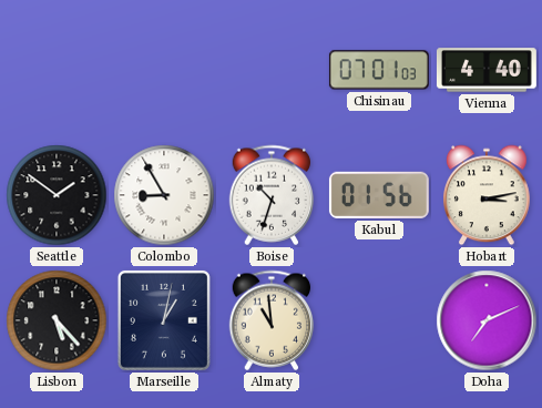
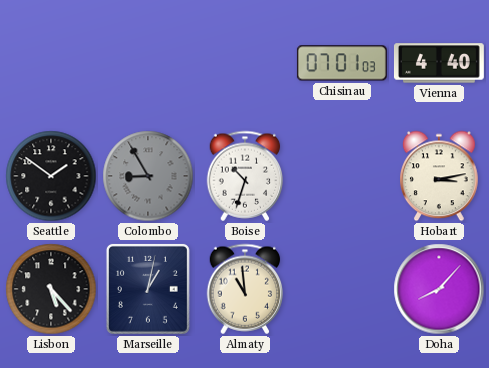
Colombo dial: white -> grey
Kabul: 01:56 -> none
Doha: 7:11 -> 8:07
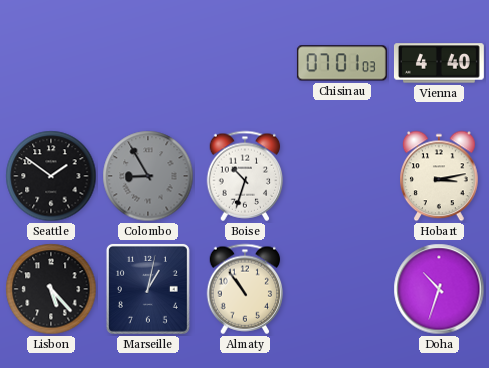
Almaty: 10:59 -> 10:54
Doha: 8:07 -> 10:33
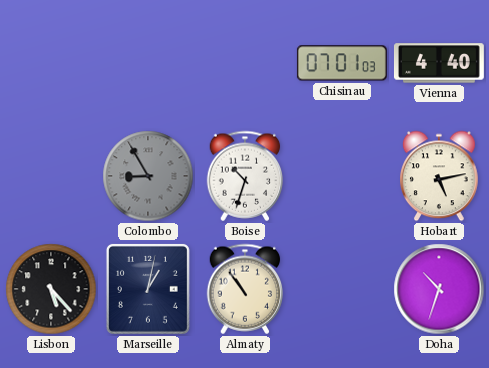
Seattle: 1:51 -> none
Hobart: 3:13 -> 5:13
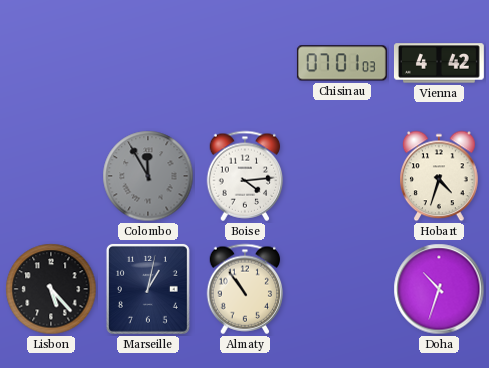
Vienna: 4:40 -> 4:42
Colombo: 8:55 -> 11:55
Boise: 10:33 -> 4:14
Hobart: 5:13 -> 4:33
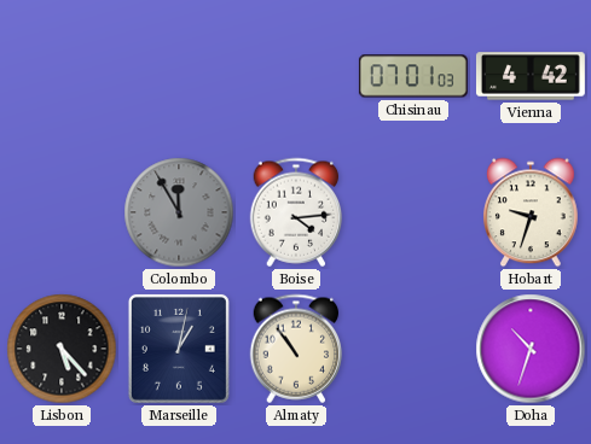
Hobart: 4:33 -> 9:33
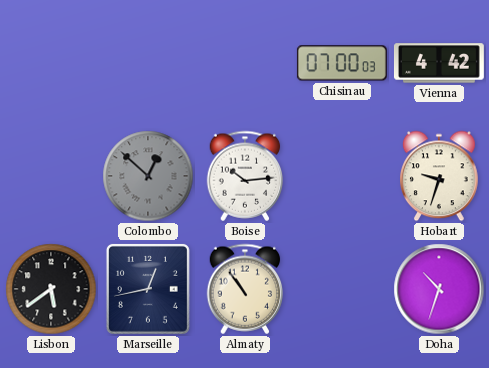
Chisinau: 07:01 -> 07:00
Colombo: 11:55 -> 12:52
Boise: 4:14 -> 10:14
Lisbon: 5:23 -> 5:39
Marseille: 1:02 -> 12:43
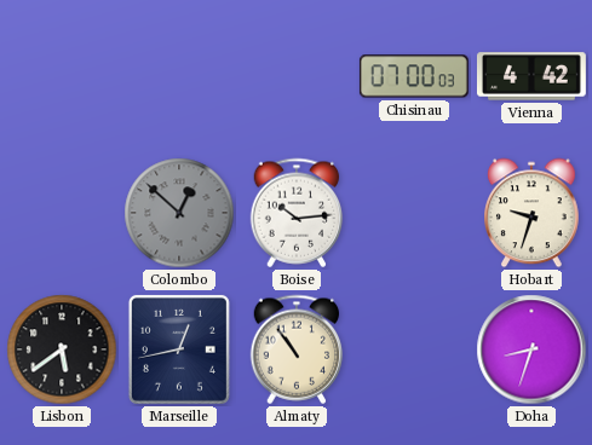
Doha: 10:33 -> 8:33
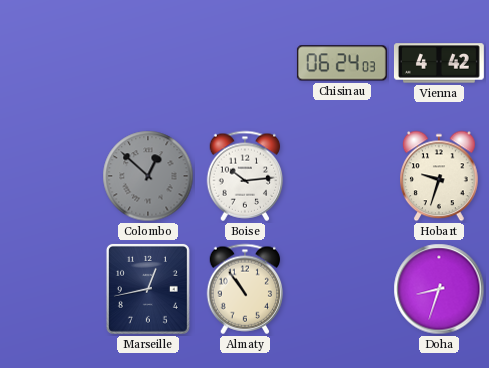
Chisinau: 07:00 -> 06:24
Lisbon: 5:39 -> none
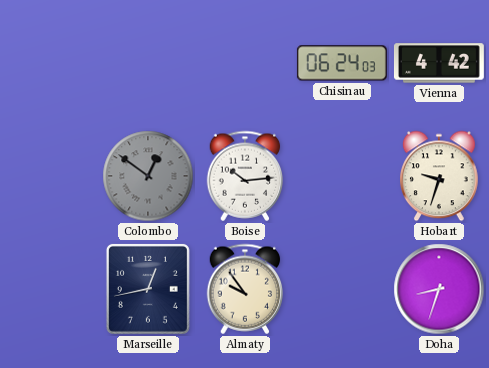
Colombo: 12:52 -> 12:51
Almaty: 10:54 -> 9:54
